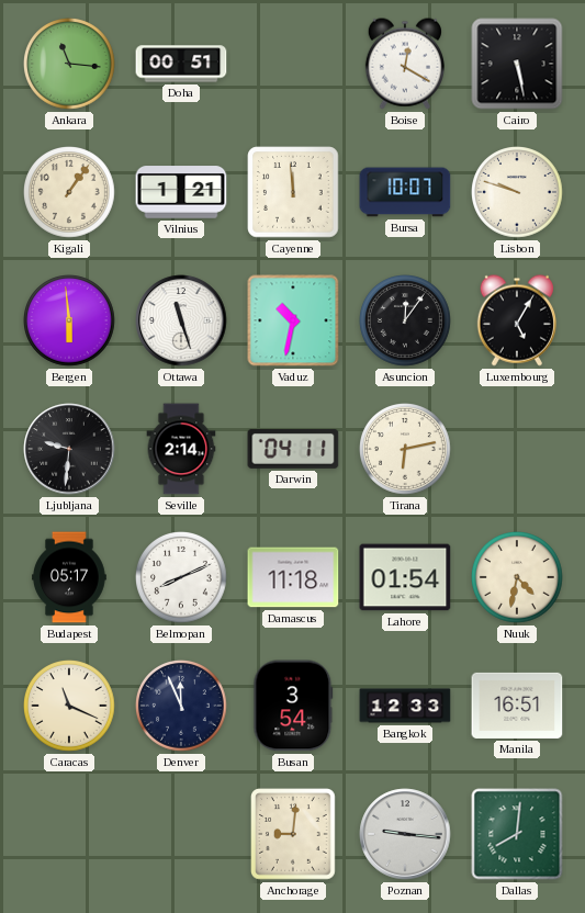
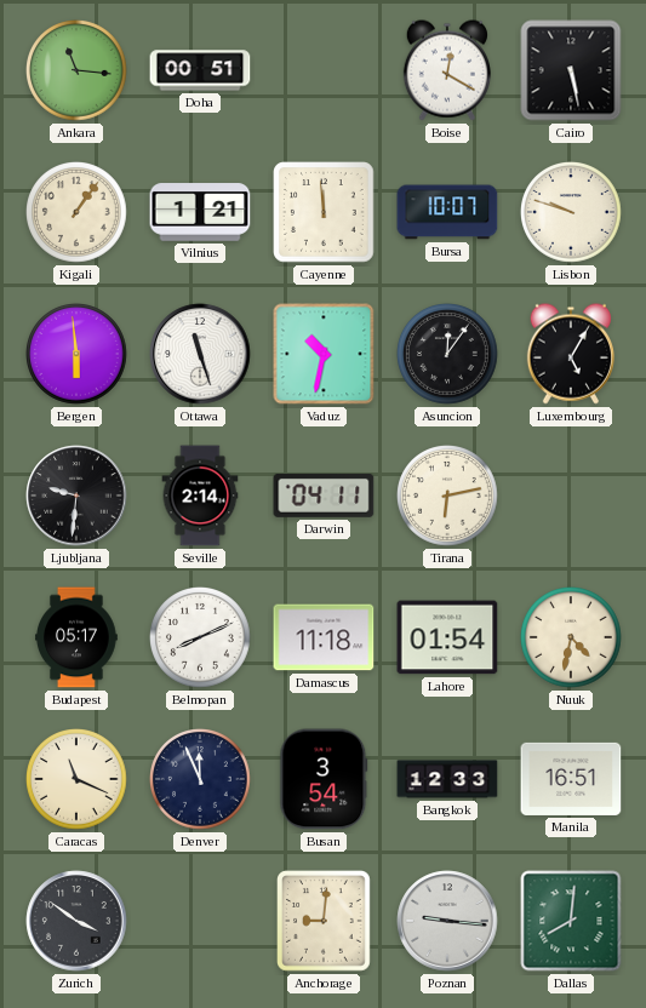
Zurich: none -> 3:51
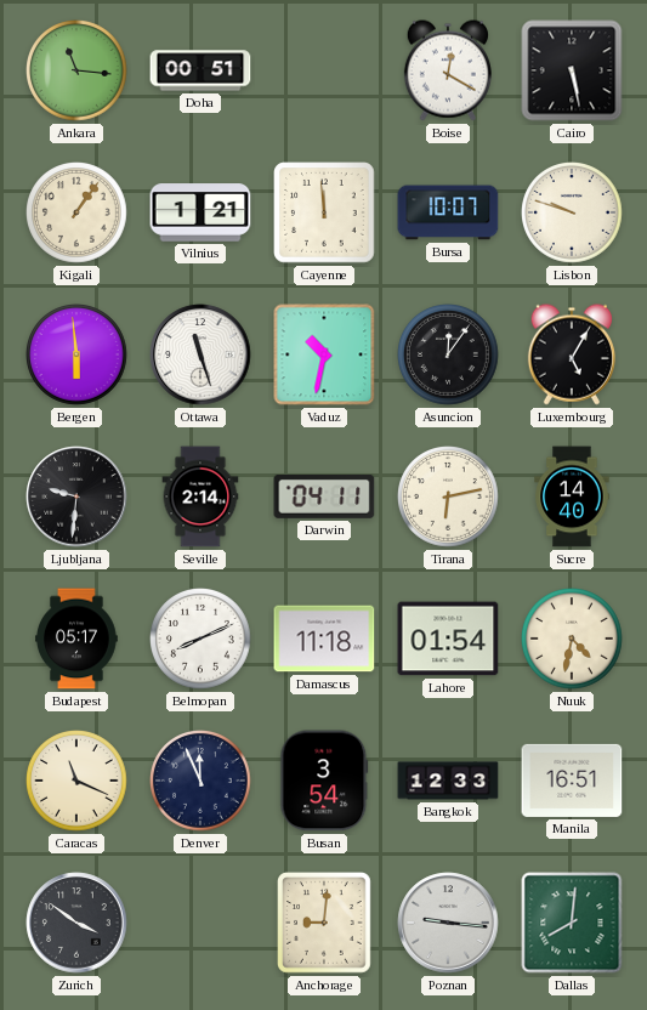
Sucre: none -> 14:40
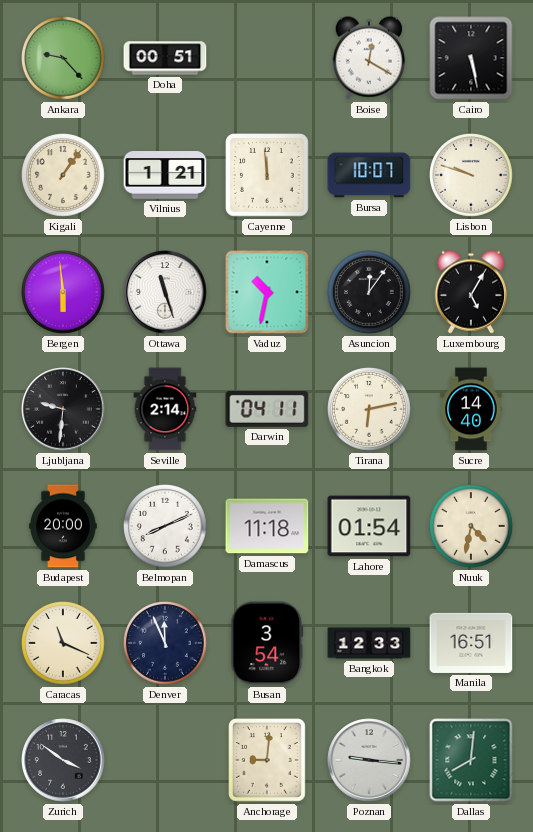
Ankara: 11:16 -> 9:23
Budapest: 05:17 -> 20:00
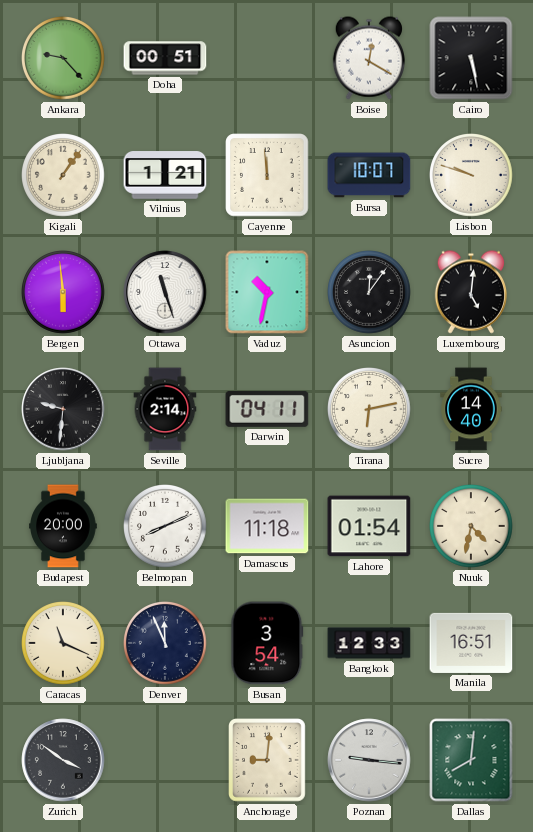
Luxembourg: 5:05 -> 5:01
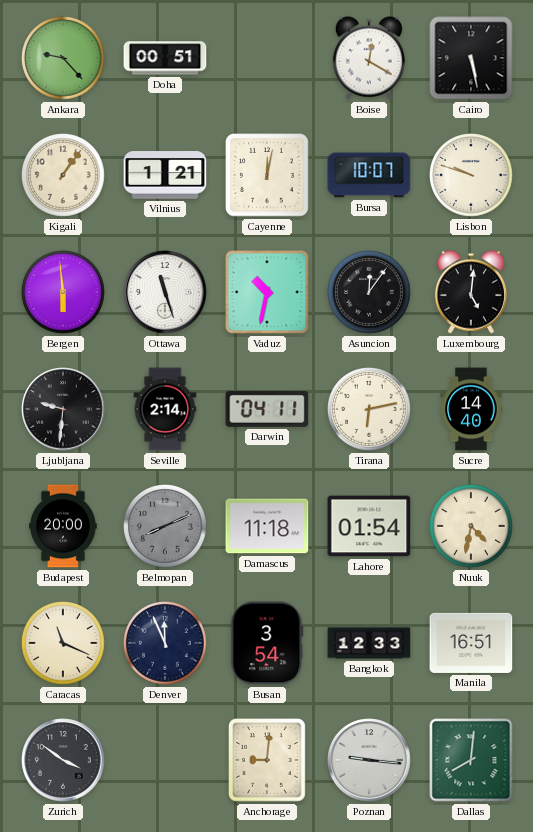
Cayenne: 11:59 -> 12:02
Belmopan dial: white -> grey
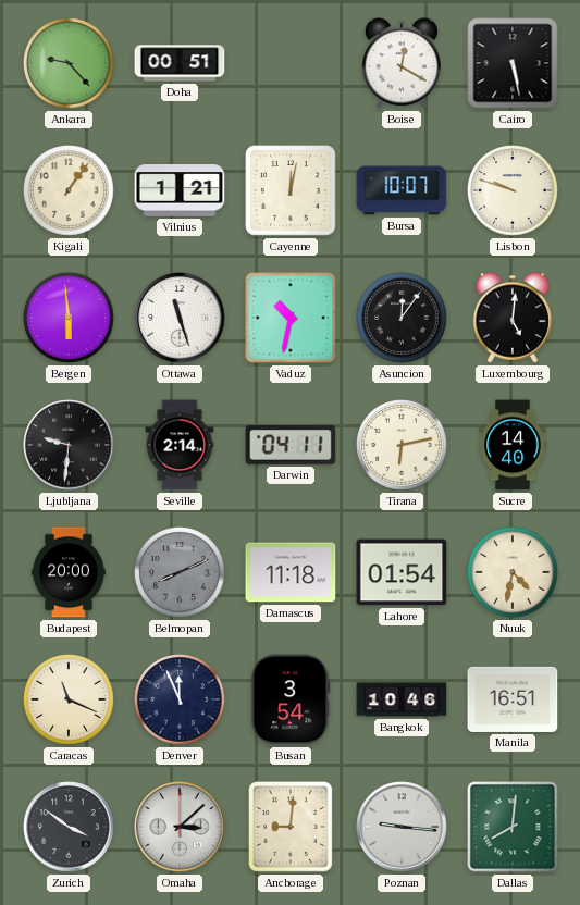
Bangkok: 12:33 -> 10:46
Omaha: none -> 3:08
